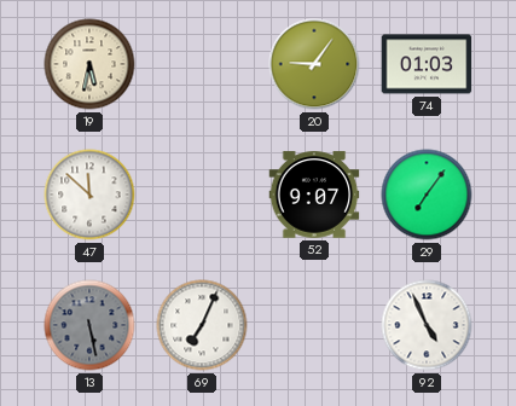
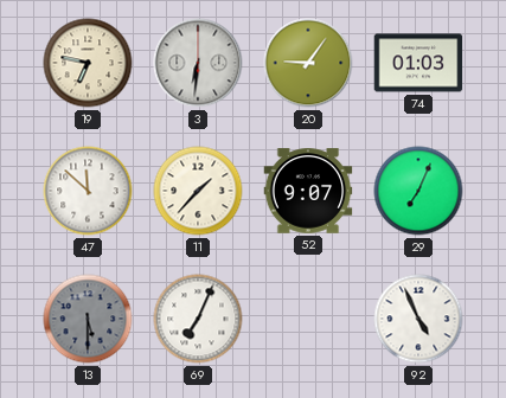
19: 5:32 -> 6:47
3: none -> 6:31
11: none -> 1:37
29: 7:06 -> 7:04
13: 5:28 -> 5:30
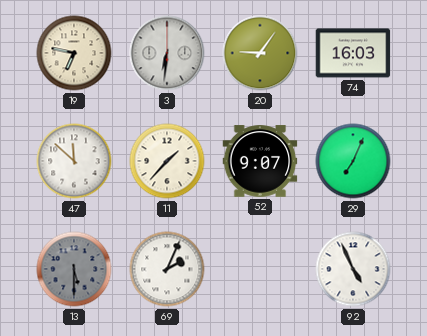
74: 01:03 -> 16:03
69: 7:04 -> 2:04
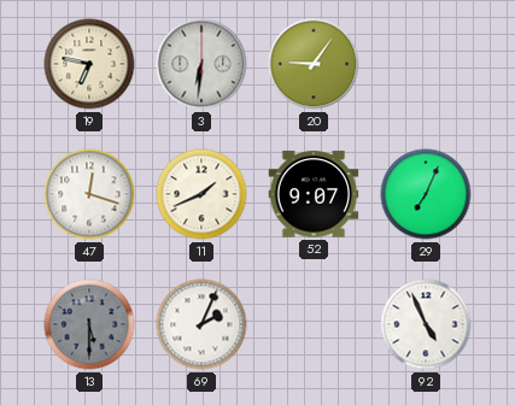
74: 16:03 -> none
47: 11:52 -> 12:18
11: 1:37 -> 1:41
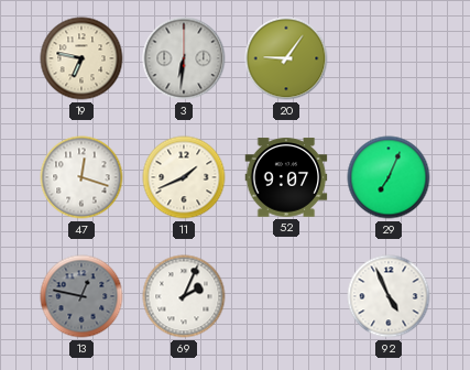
13: 5:30 -> 12:47
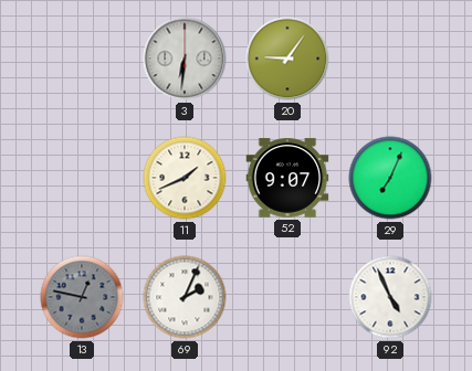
19: 6:47 -> none
47: 12:18 -> none
